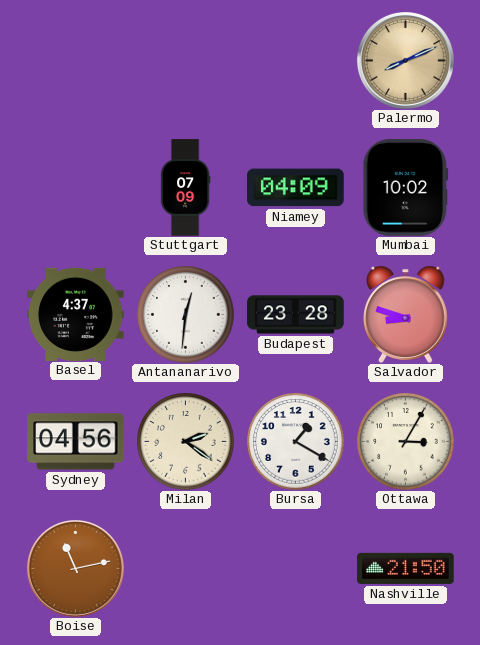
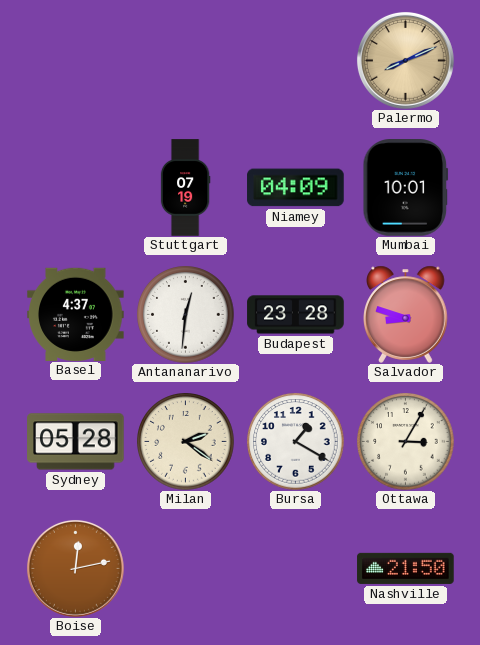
Stuttgart: 07:09 -> 07:19
Mumbai: 10:02 -> 10:01
Sydney: 04:56 -> 05:28
Boise: 11:13 -> 12:13
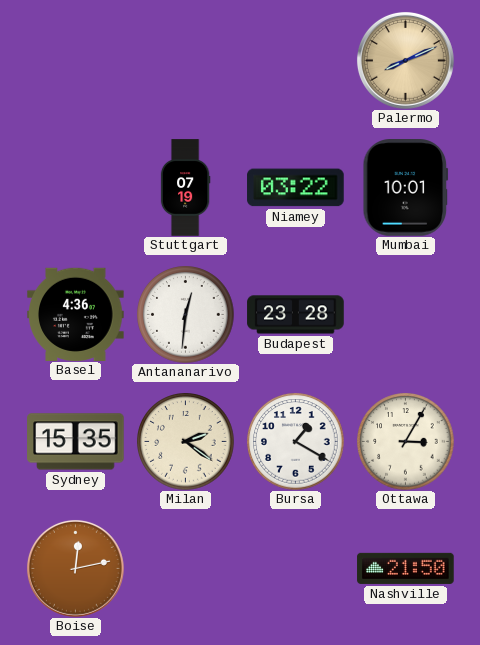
Niamey: 04:09 -> 03:22
Basel: 4:37 -> 4:36
Salvador: 8:48 -> none
Sydney: 05:28 -> 15:35
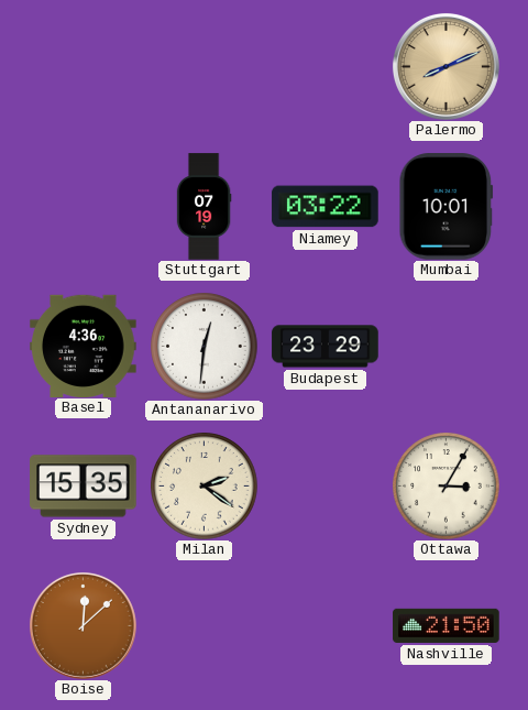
Budapest: 23:28 -> 23:29
Bursa: 1:20 -> none
Boise: 12:13 -> 12:08
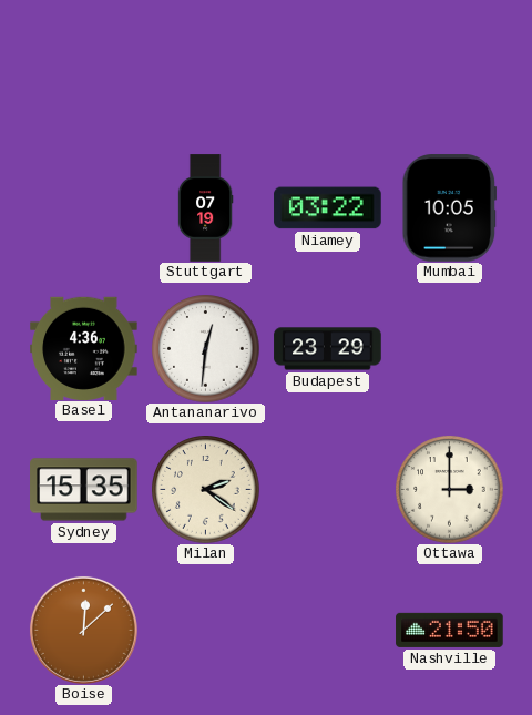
Palermo: 8:11 -> none
Mumbai: 10:01 -> 10:05
Ottawa: 3:05 -> 3:00
